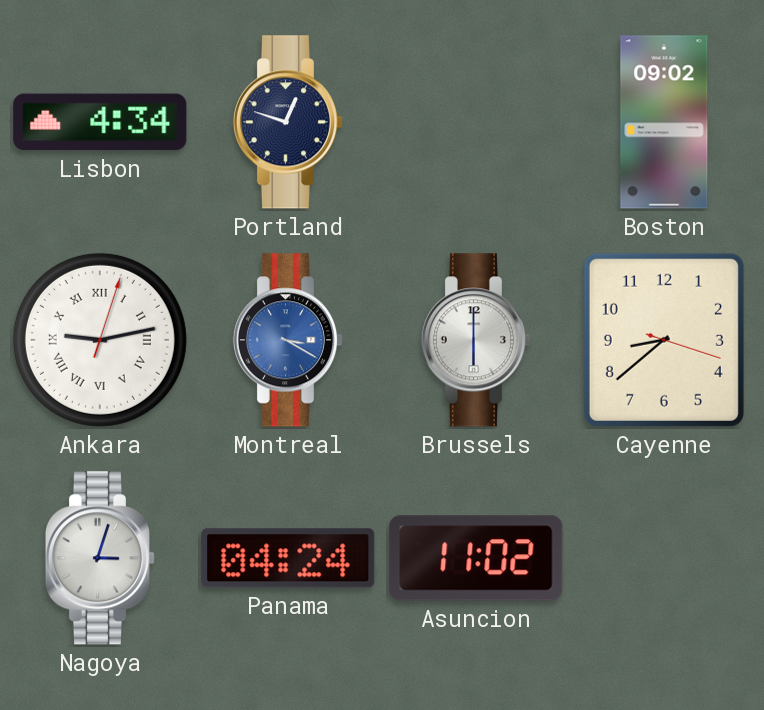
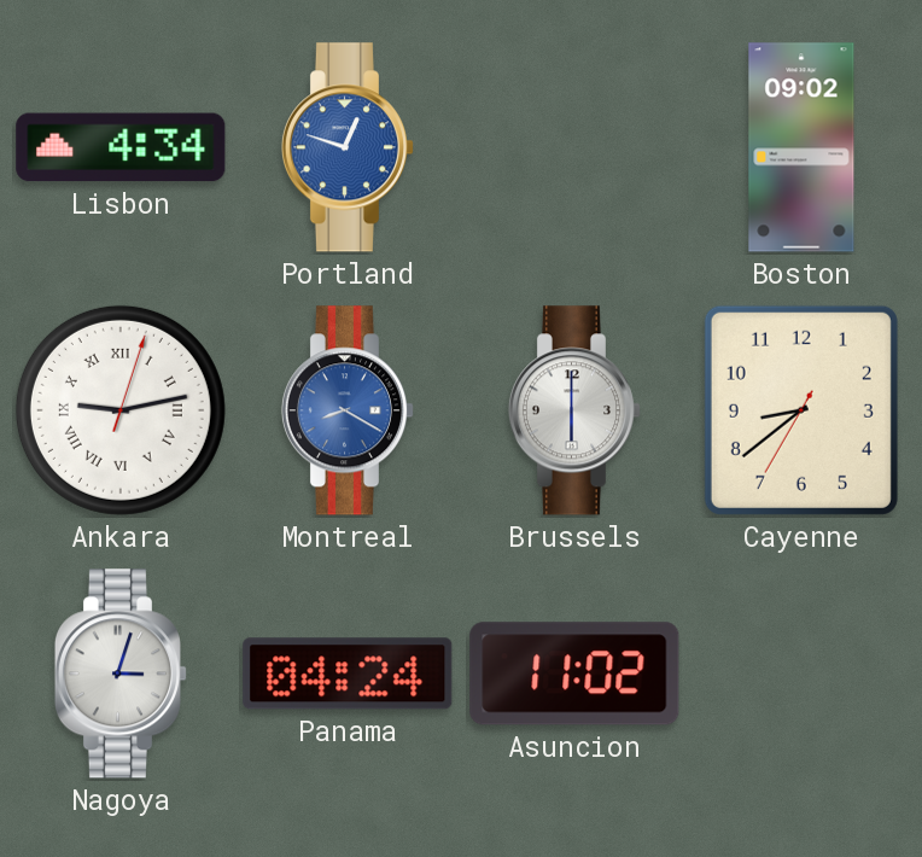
Portland dial: navy -> blue
Montreal: 3:20 -> 8:20
Cayenne: 8:38:18 -> 8:38:35
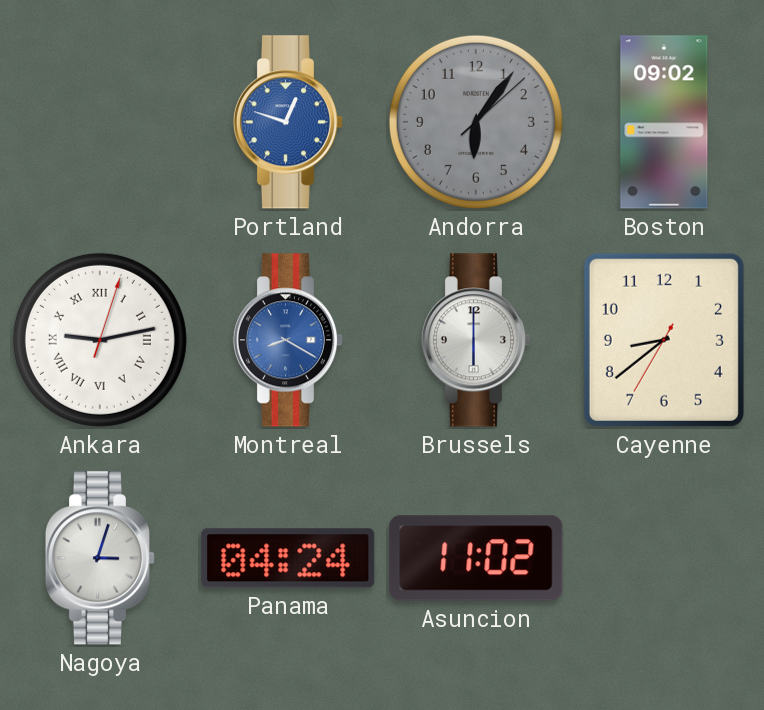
Lisbon: 4:34 -> none
Andorra: none -> 6:06
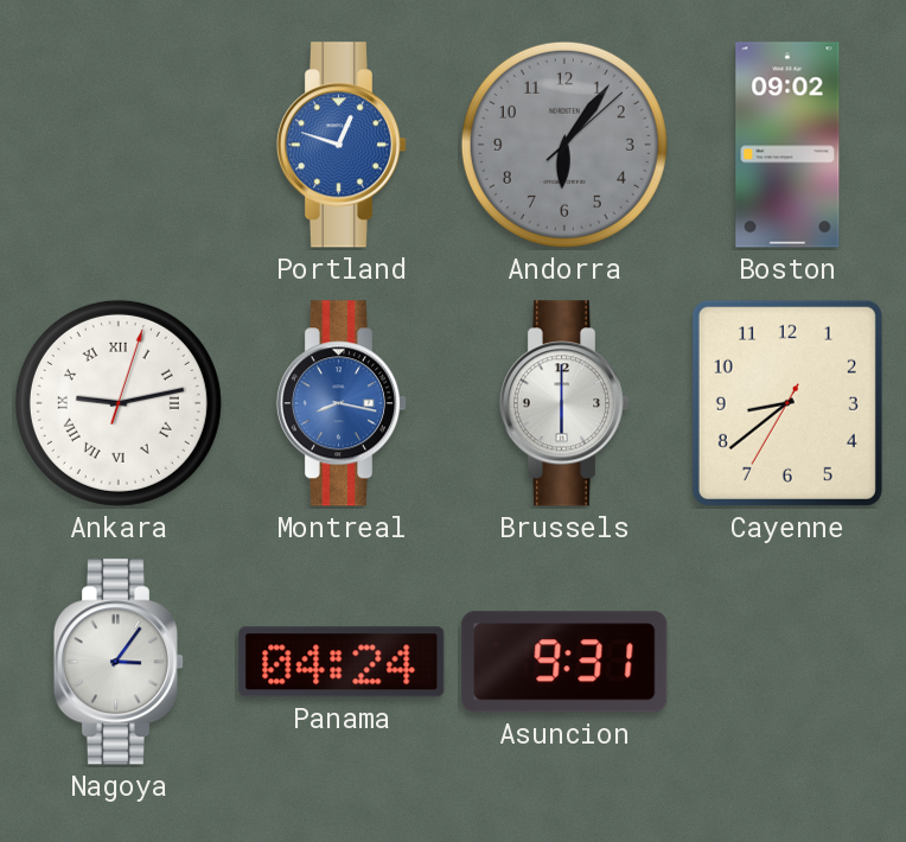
Montreal: 8:20 -> 8:17
Nagoya: 3:03 -> 3:06
Asuncion: 11:02 -> 9:31
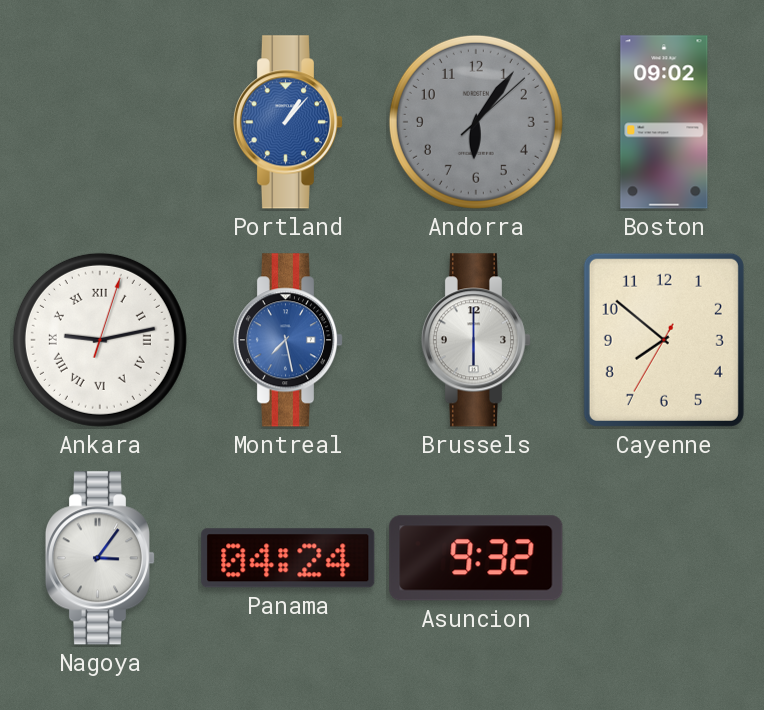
Portland: 12:48 -> 1:07
Montreal: 8:17 -> 7:28
Cayenne: 8:38 -> 7:51
Asuncion: 9:31 -> 9:32
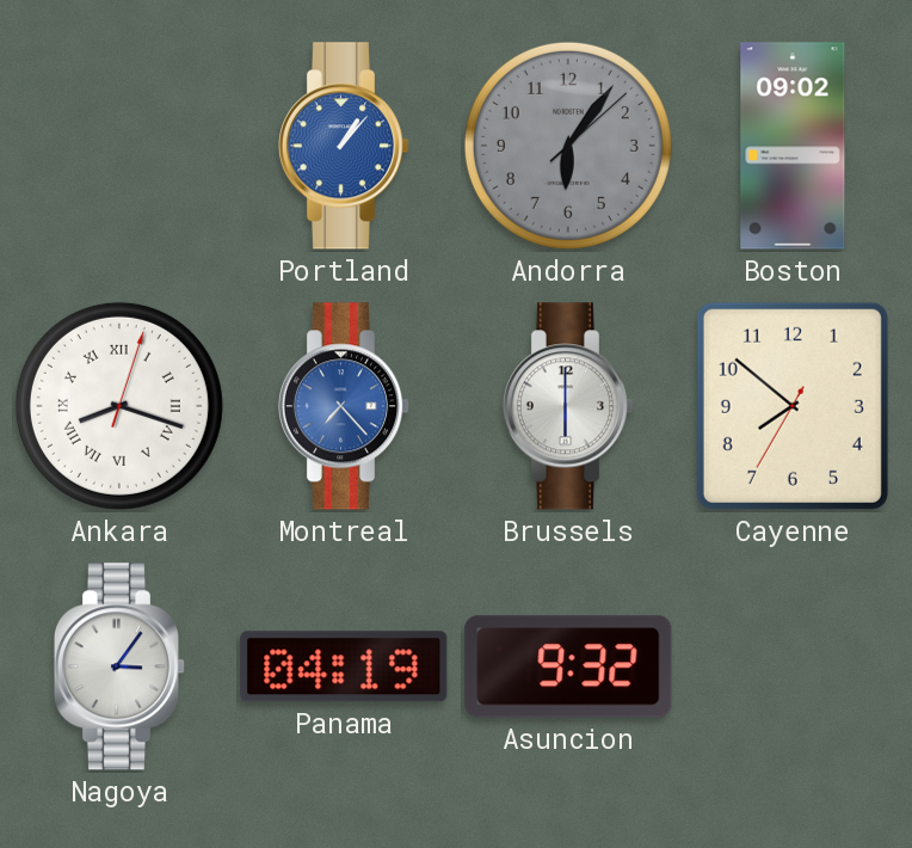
Ankara: 9:13 -> 8:18
Montreal: 7:28 -> 7:23
Panama: 04:24 -> 04:19
